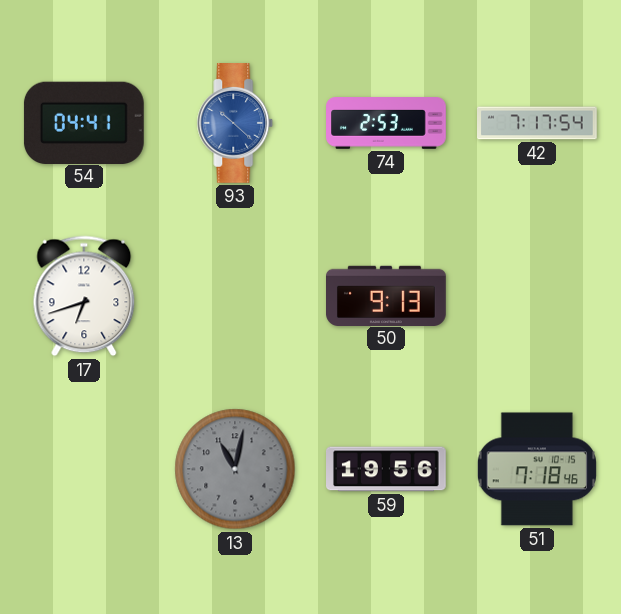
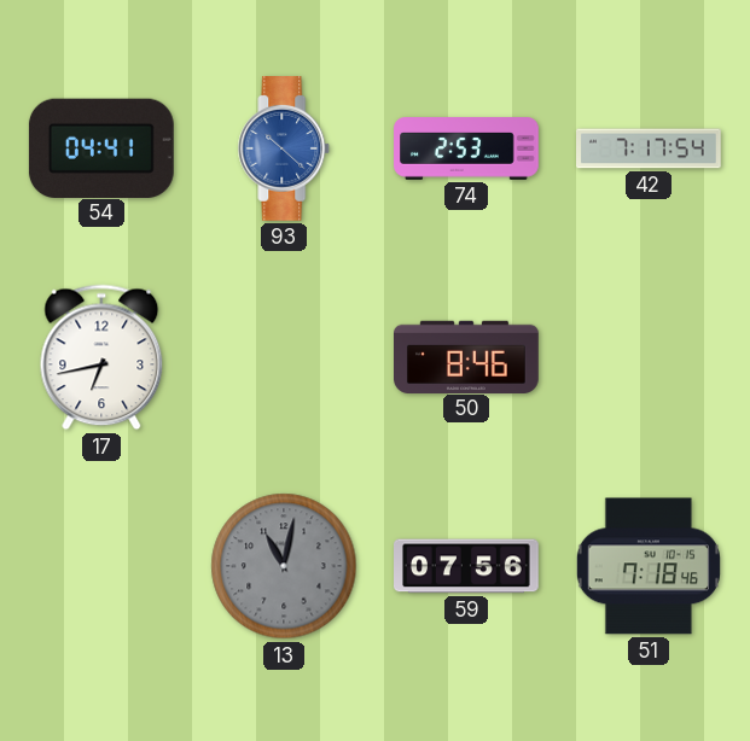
17: 6:42 -> 6:43
50: 9:13 -> 8:46
59: 19:56 -> 07:56
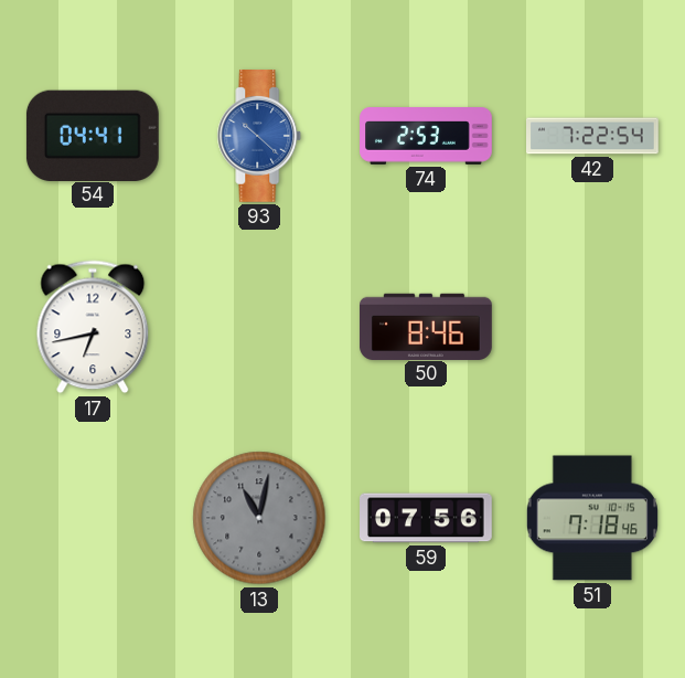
42: 7:17 -> 7:22
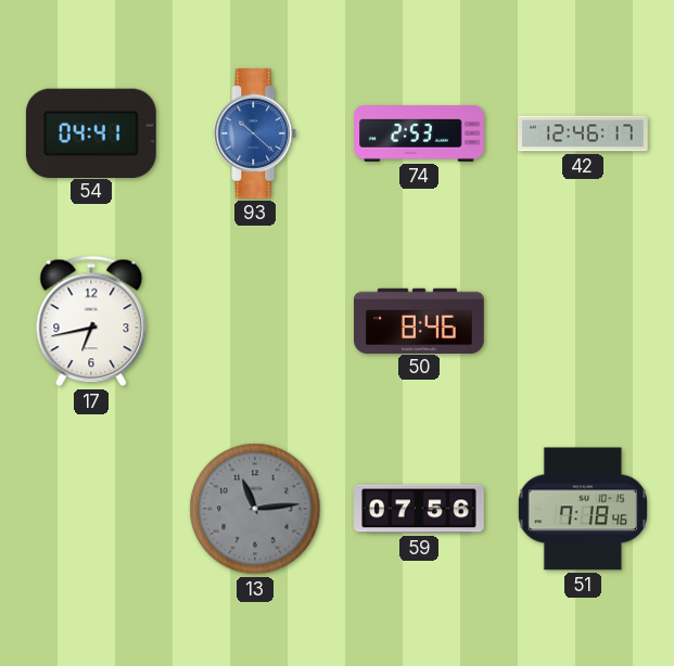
42: 7:22 -> 12:46
13: 11:02 -> 11:14
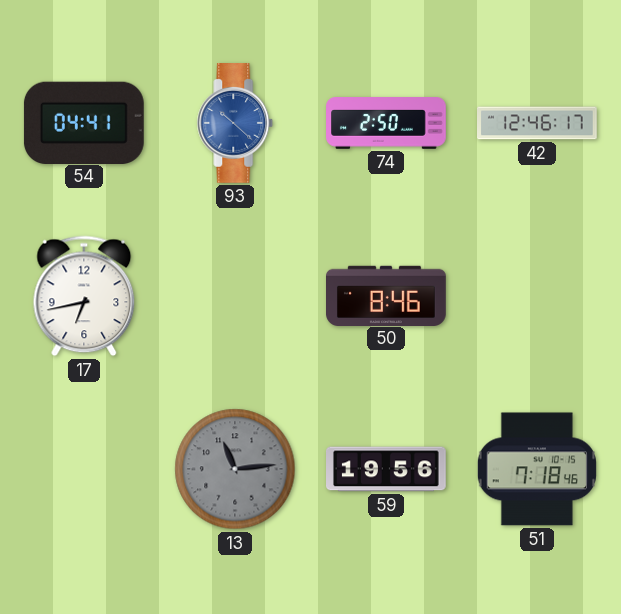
74: 2:53 -> 2:50
59: 07:56 -> 19:56
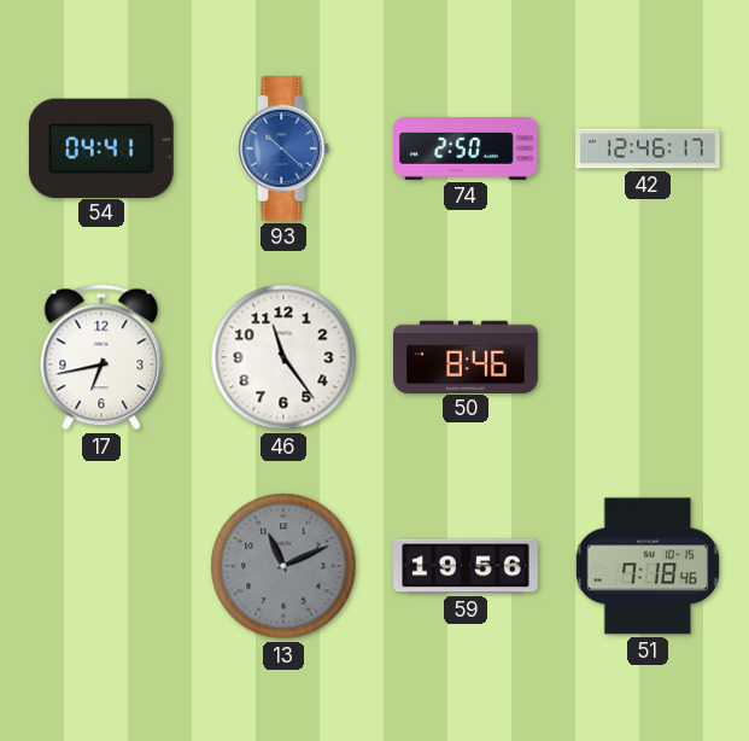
46: none -> 11:24
13: 11:14 -> 11:11
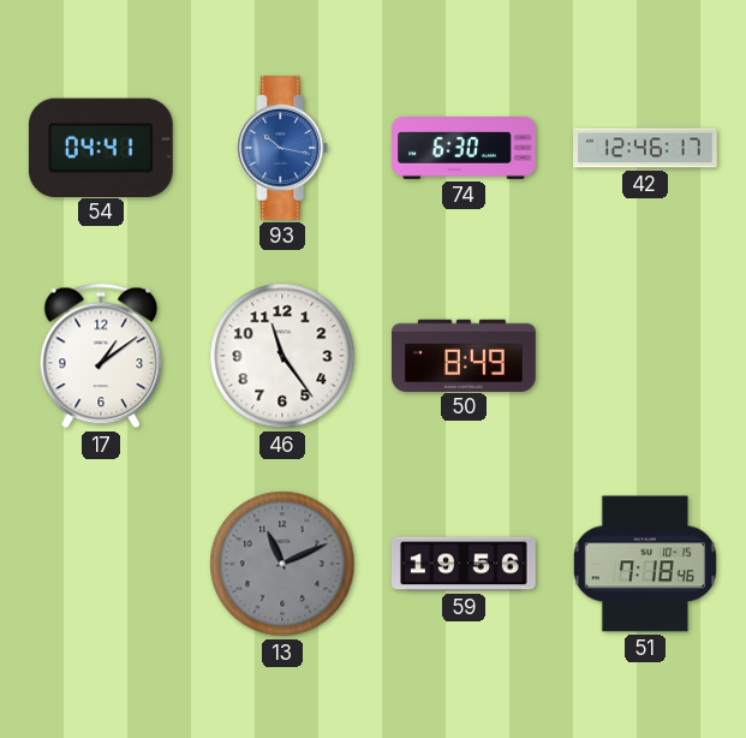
93: 10:22 -> 10:17
74: 2:50 -> 6:30
17: 6:43 -> 1:09
50: 8:46 -> 8:49
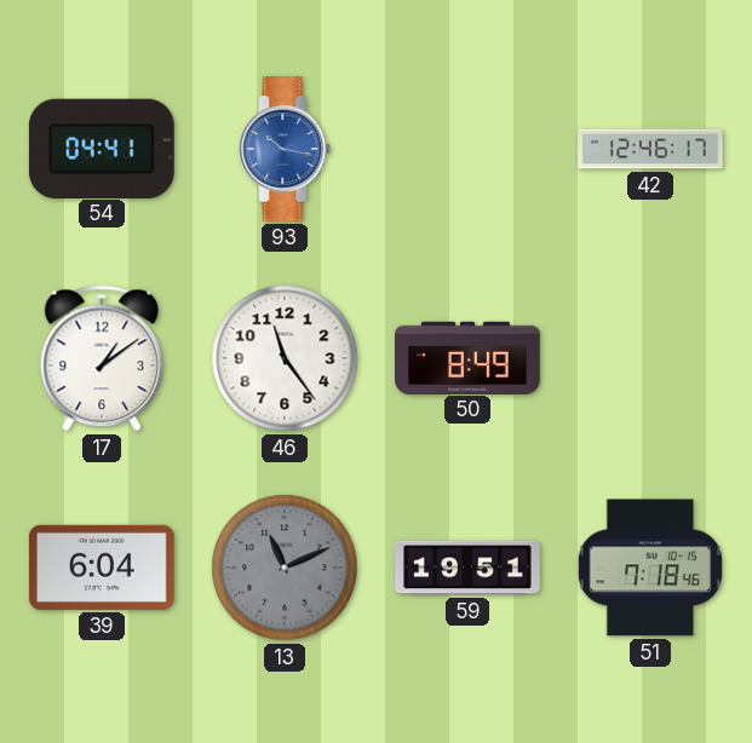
74: 6:30 -> none
39: none -> 6:04
59: 19:56 -> 19:51
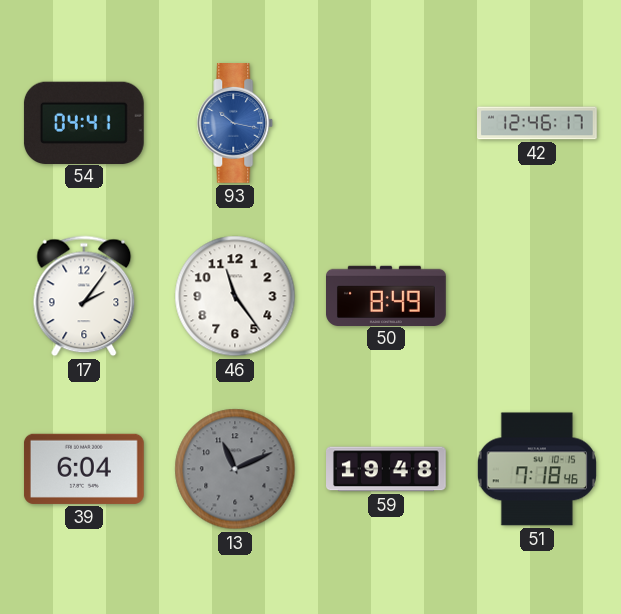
17: 1:09 -> 2:06
59: 19:51 -> 19:48
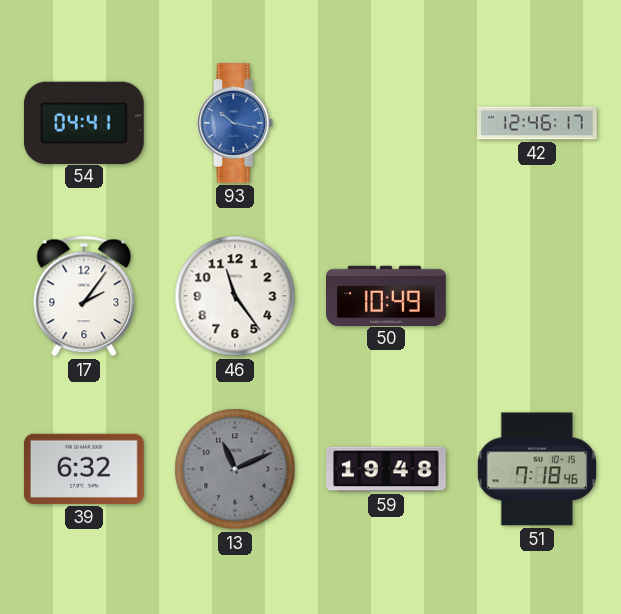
50: 8:49 -> 10:49
39: 6:04 -> 6:32
